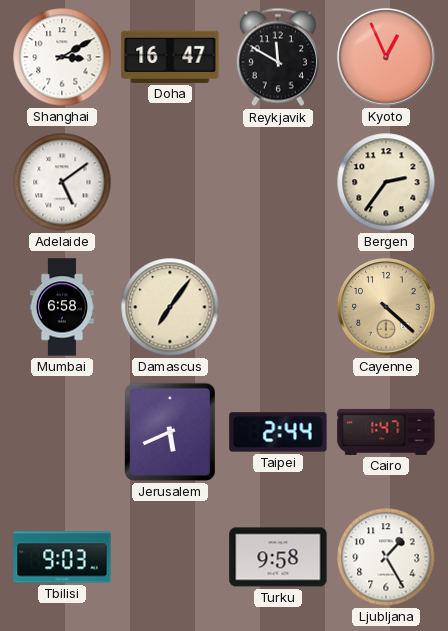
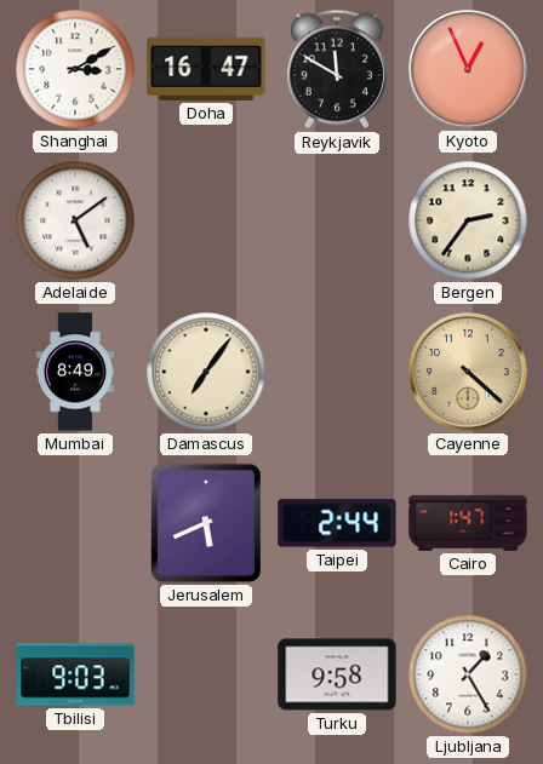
Mumbai: 6:58 -> 8:49
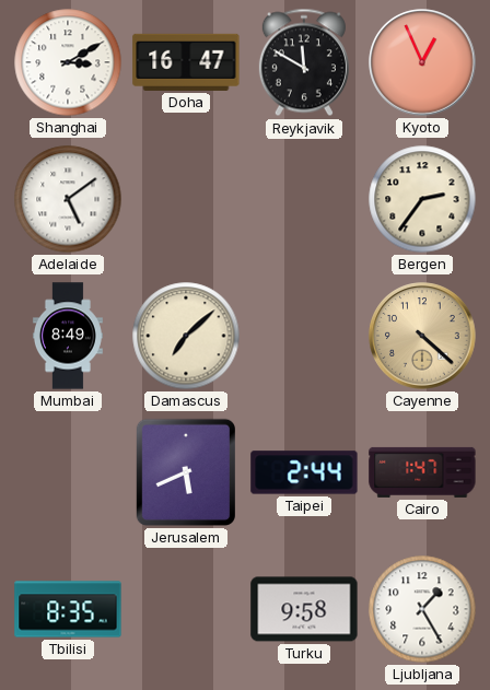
Damascus: 7:06 -> 7:08
Tbilisi: 9:03 -> 8:35
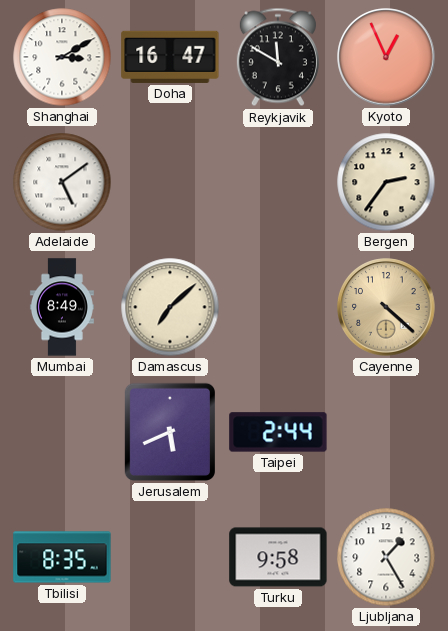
Cairo: 1:47 -> none
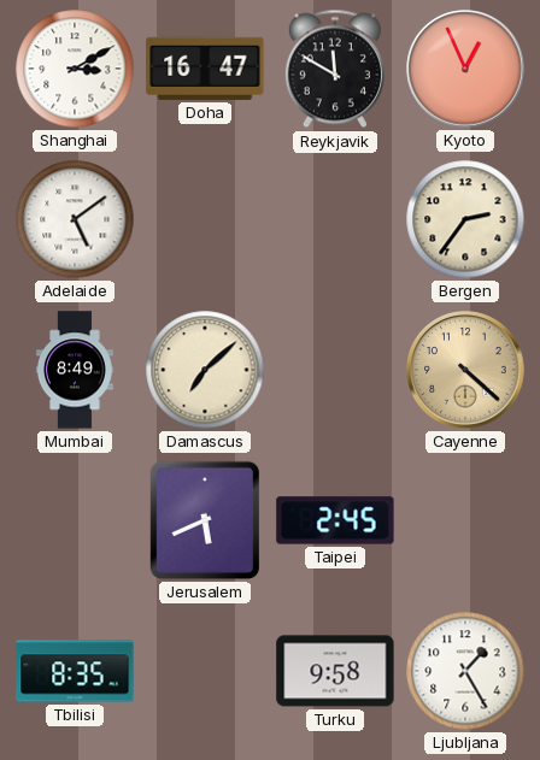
Taipei: 2:44 -> 2:45
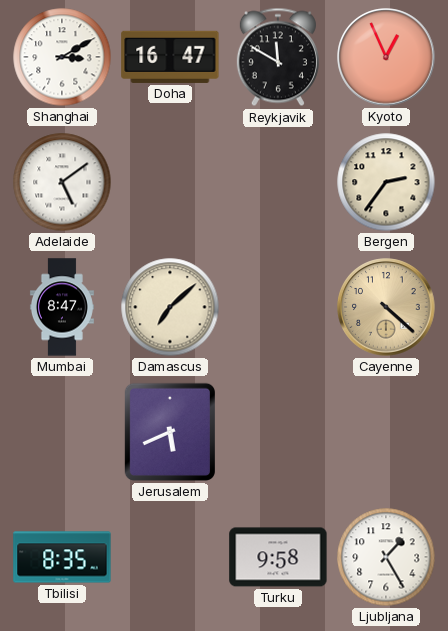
Mumbai: 8:49 -> 8:47
Taipei: 2:45 -> none
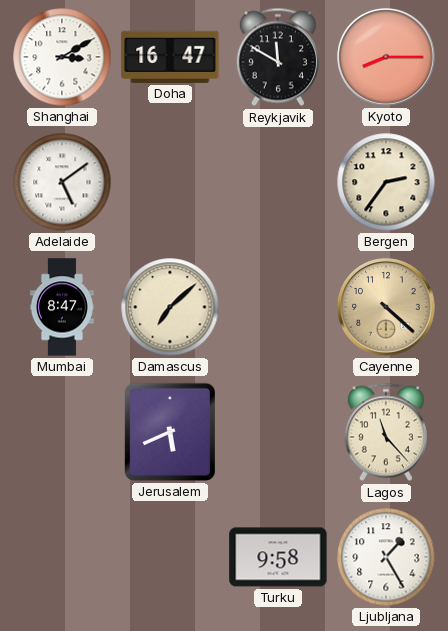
Kyoto: 12:56 -> 8:15
Lagos: none -> 11:23
Tbilisi: 8:35 -> none
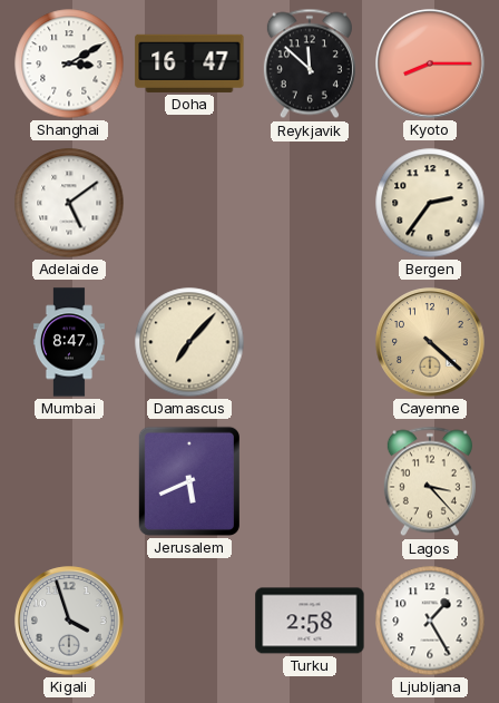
Reykjavik: 11:50 -> 11:52
Damascus: 7:08 -> 7:07
Lagos: 11:23 -> 3:23
Kigali: none -> 3:57
Turku: 9:58 -> 2:58
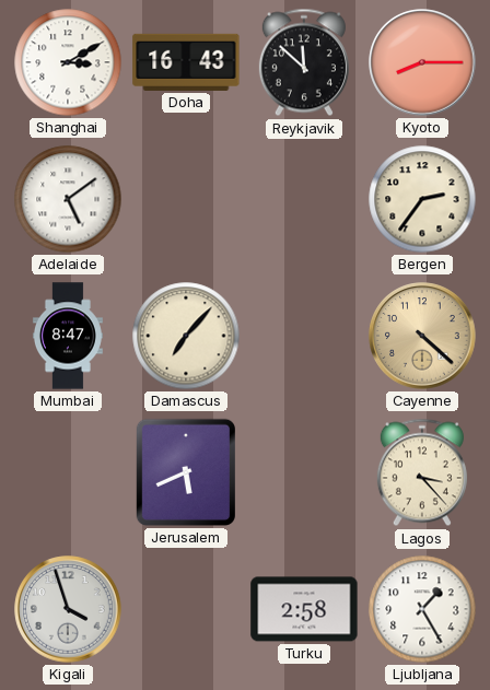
Doha: 16:47 -> 16:43
